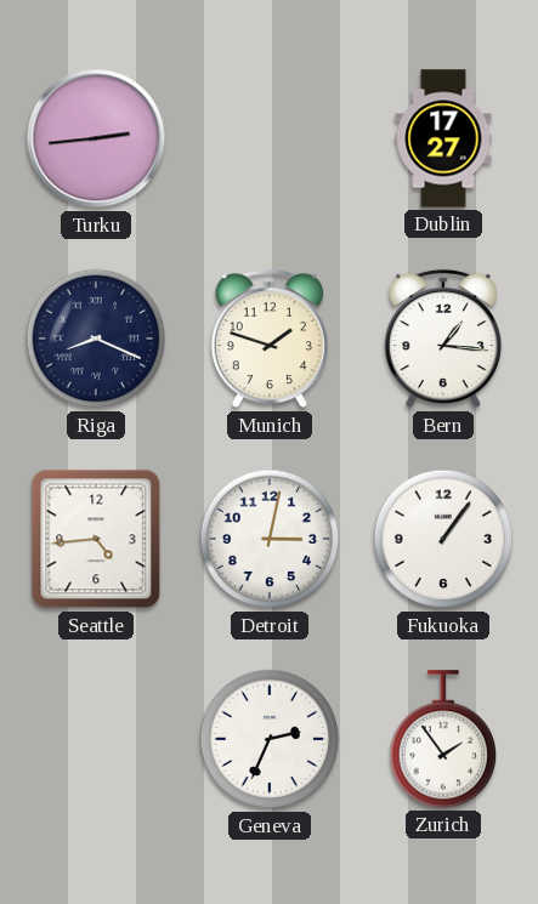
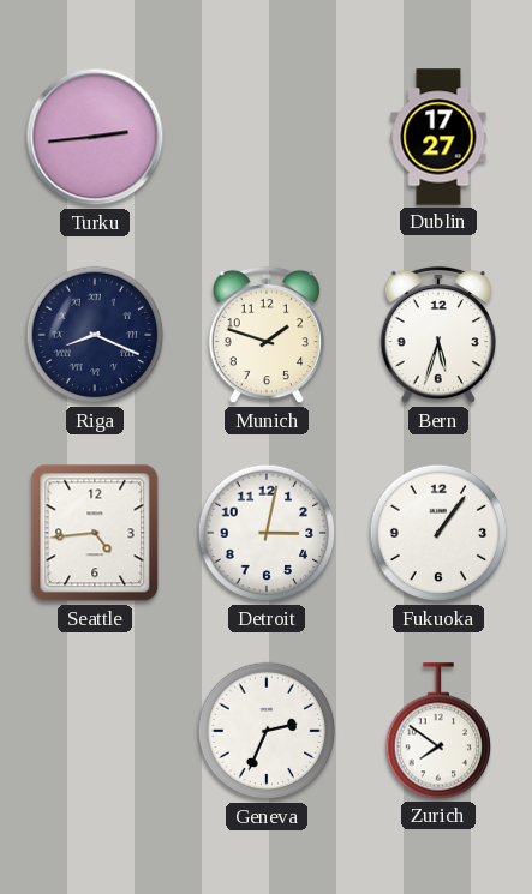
Bern: 1:16 -> 5:33
Zurich: 1:54 -> 7:51
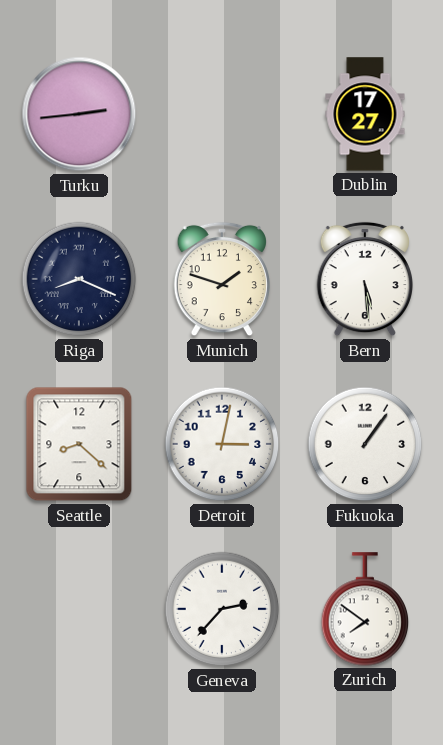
Bern: 5:33 -> 5:29
Seattle: 4:44 -> 8:22
Geneva: 2:34 -> 2:37
